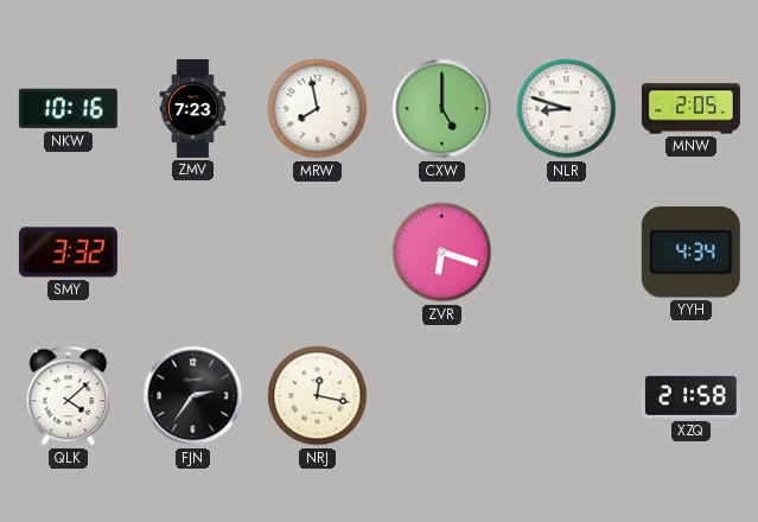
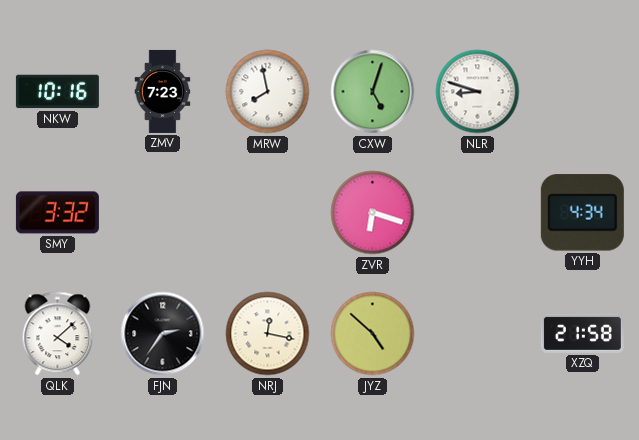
CXW: 5:00 -> 5:03
MNW: 2:05 -> none
JYZ: none -> 4:52
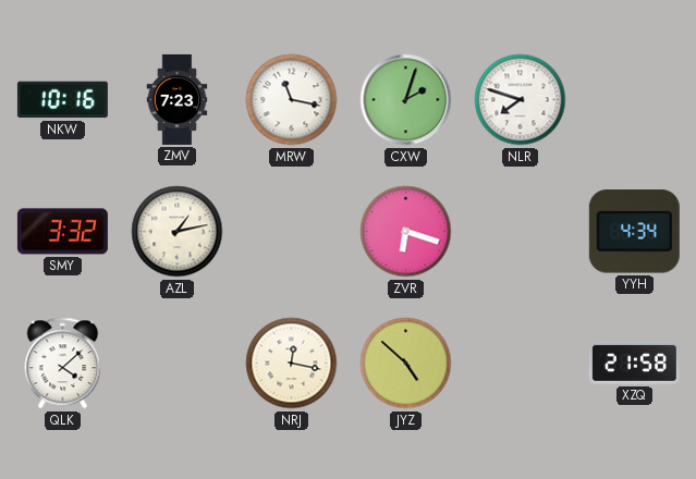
MRW: 7:58 -> 11:17
CXW: 5:03 -> 2:03
NLR: 8:48 -> 7:48
AZL: none -> 1:13
FJN: 2:36 -> none
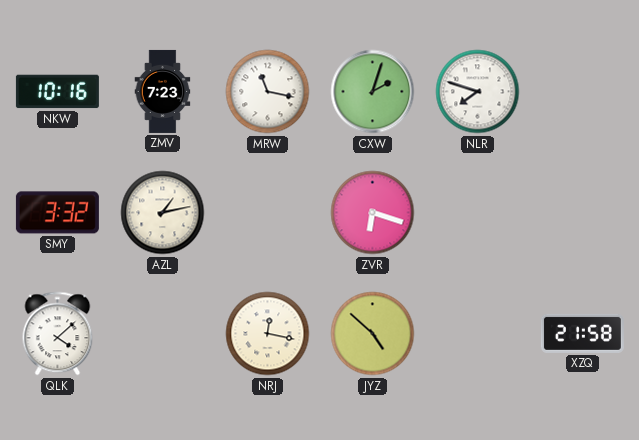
YYH: 4:34 -> none
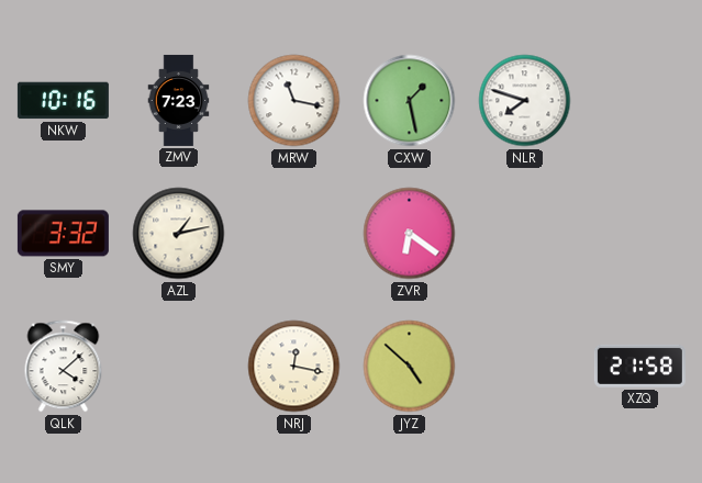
CXW: 2:03 -> 1:28
ZVR: 6:18 -> 6:21
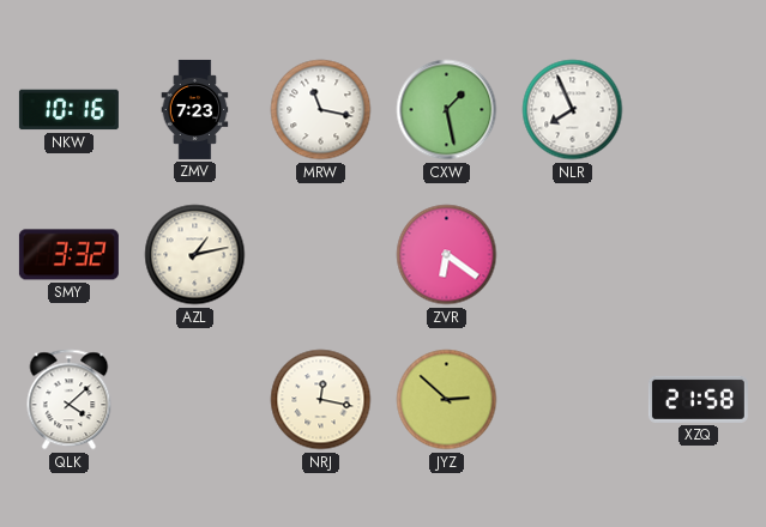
NLR: 7:48 -> 7:56
JYZ: 4:52 -> 2:52
